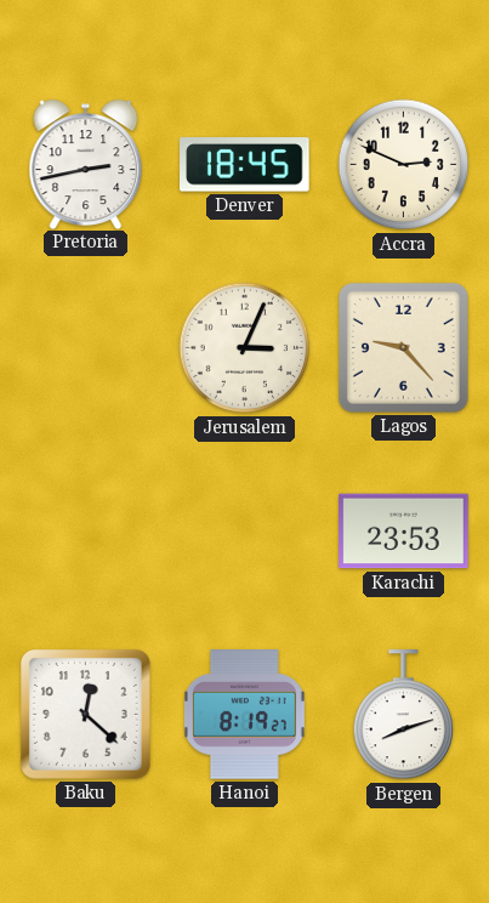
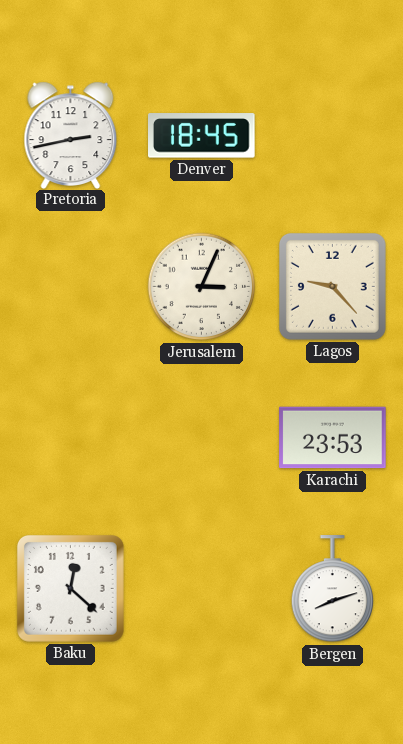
Accra: 2:49 -> none
Hanoi: 8:19 -> none
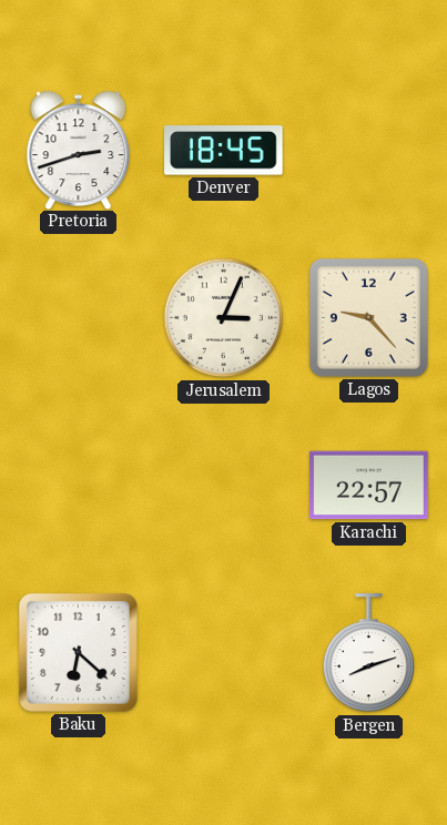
Pretoria: 2:43 -> 2:42
Karachi: 23:53 -> 22:57
Baku: 12:22 -> 6:22
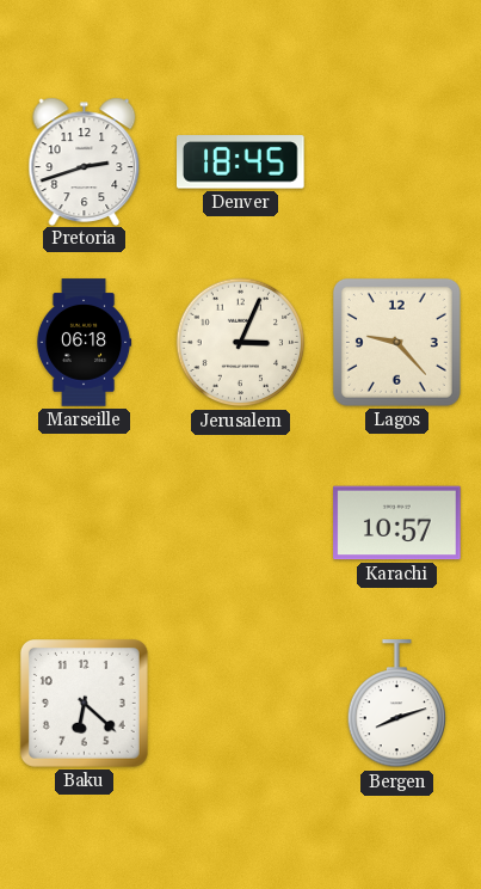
Marseille: none -> 06:18
Karachi: 22:57 -> 10:57
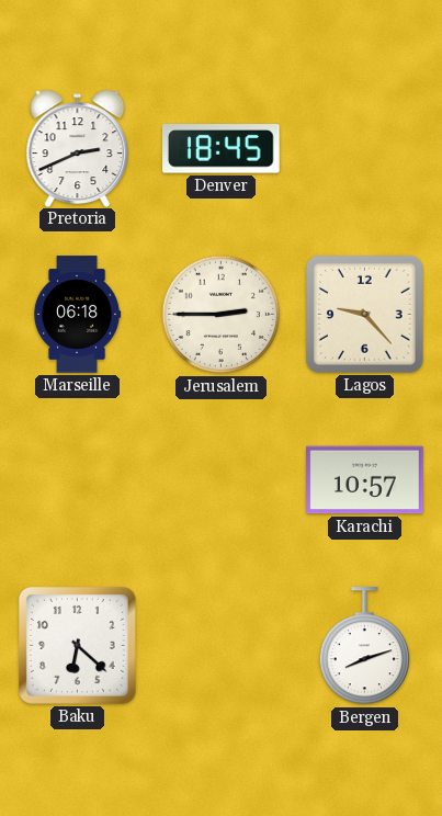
Pretoria: 2:42 -> 2:41
Jerusalem: 3:04 -> 2:45
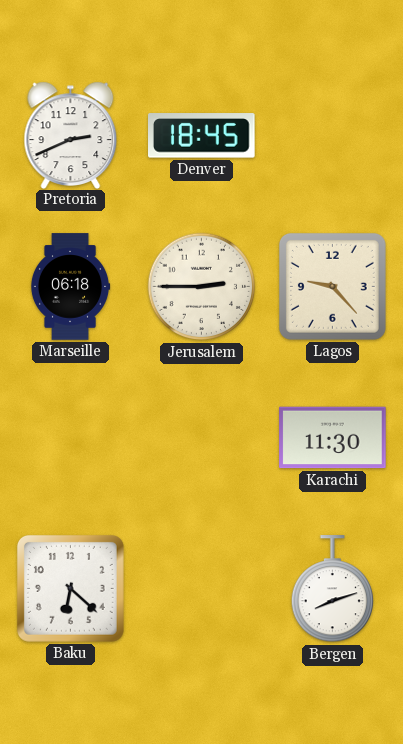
Karachi: 10:57 -> 11:30
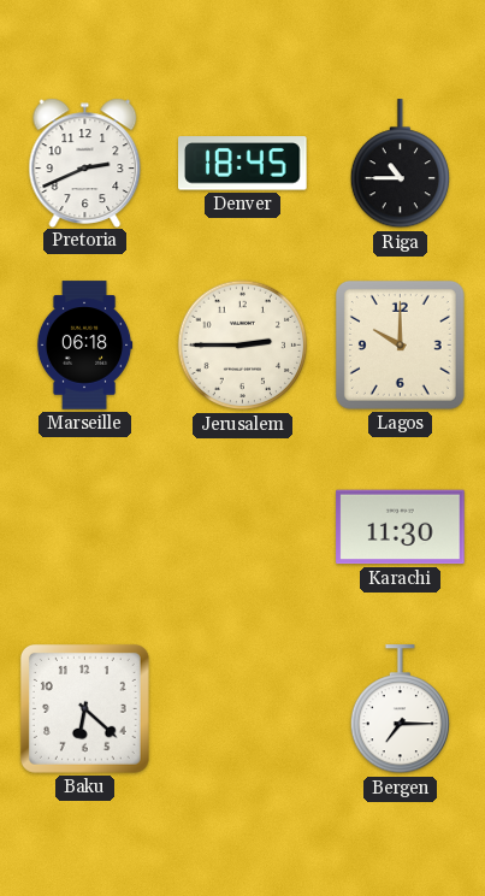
Riga: none -> 10:45
Lagos: 9:23 -> 10:00
Bergen: 8:12 -> 7:15
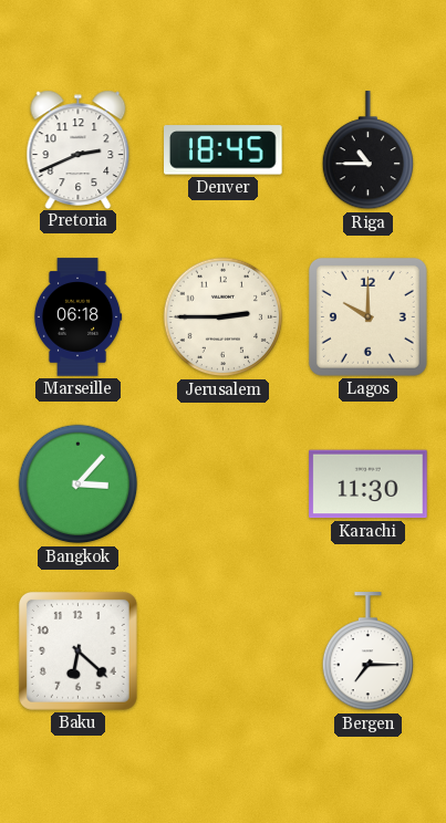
Bangkok: none -> 3:07
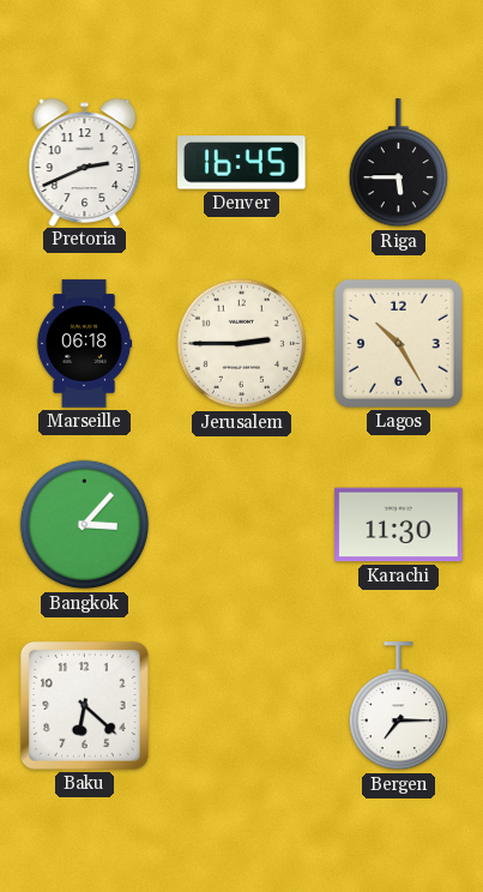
Denver: 18:45 -> 16:45
Riga: 10:45 -> 5:45
Lagos: 10:00 -> 10:25
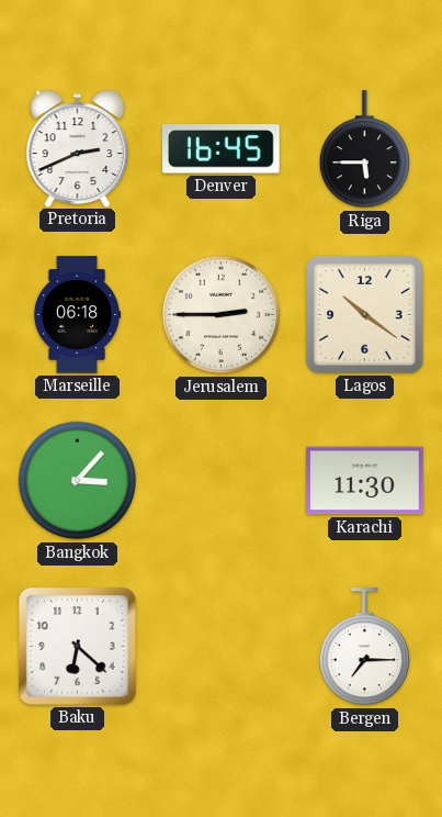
Lagos: 10:25 -> 10:21
